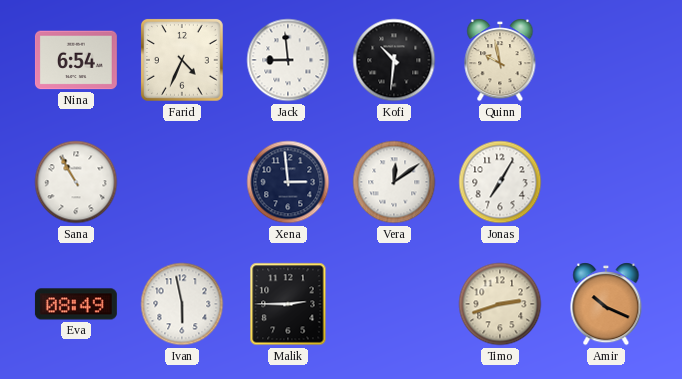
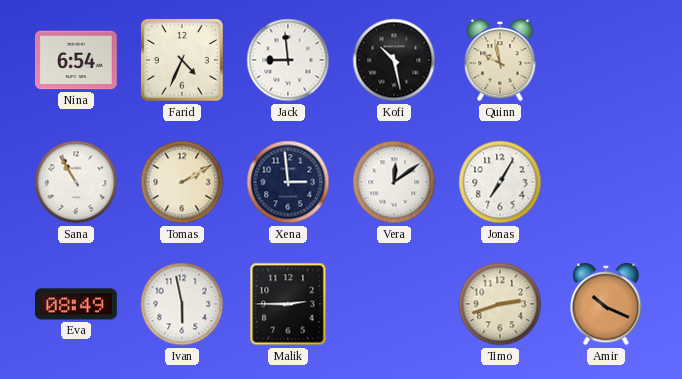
Kofi: 10:31 -> 10:28
Tomas: none -> 2:10
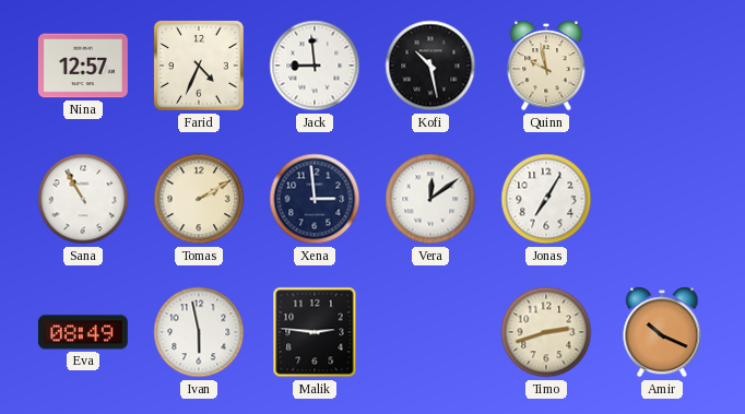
Nina: 6:54 -> 12:57
Malik: 2:45 -> 2:46
